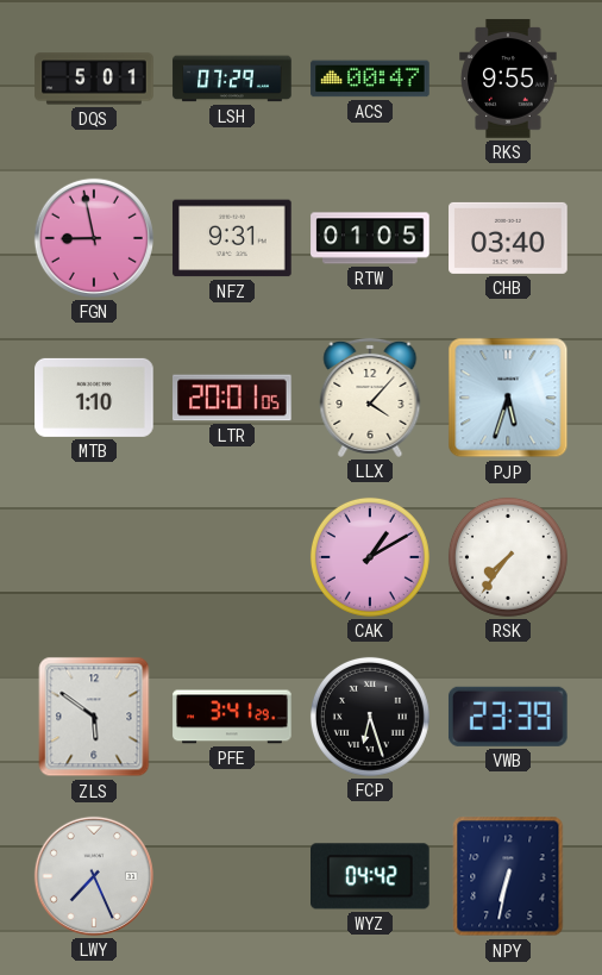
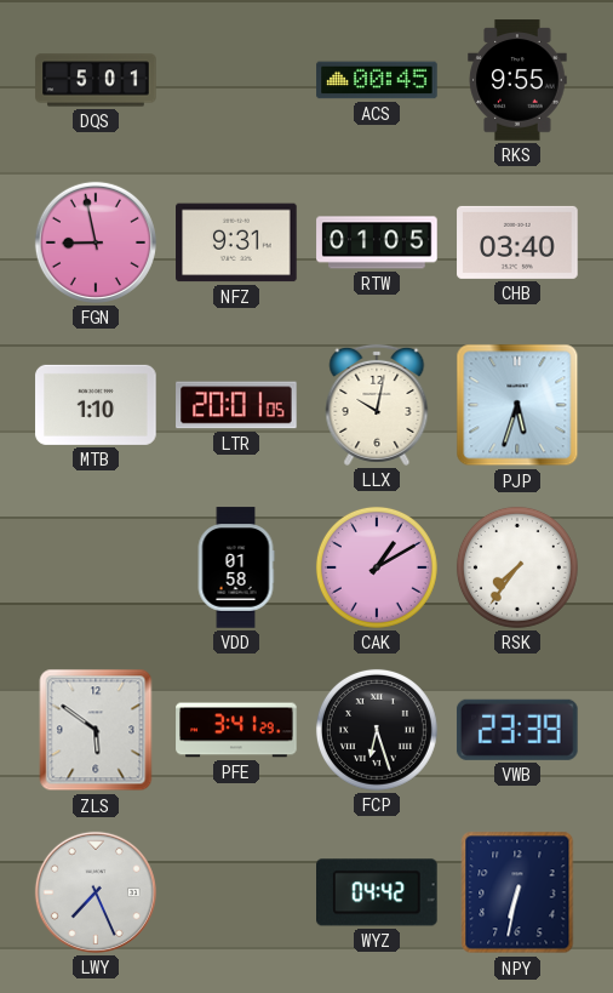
LSH: 07:29 -> none
ACS: 00:47 -> 00:45
LLX: 4:07 -> 10:02
VDD: none -> 01:58
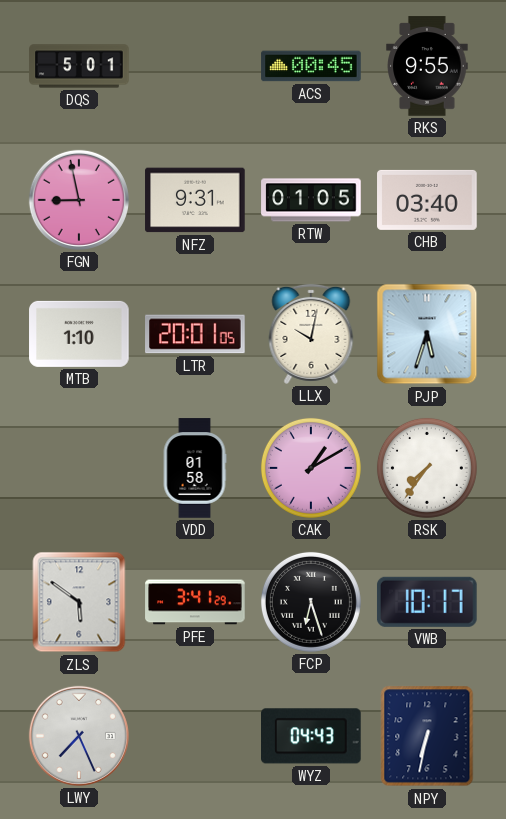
VWB: 23:39 -> 10:17
WYZ: 04:42 -> 04:43
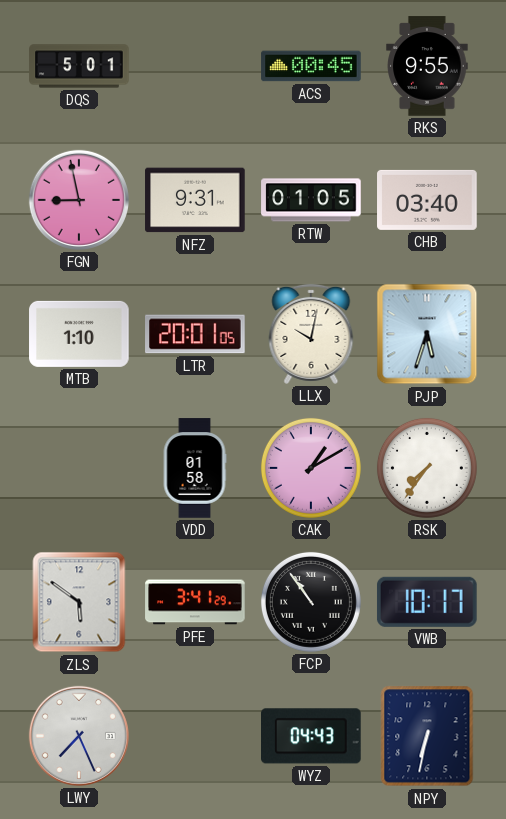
FCP: 6:27 -> 10:54
